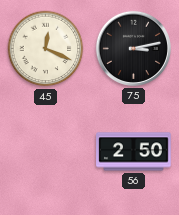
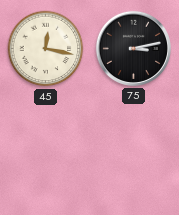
45: 12:19 -> 12:17
56: 2:50 -> none
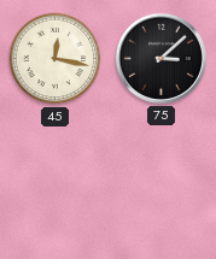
75: 3:13 -> 3:08
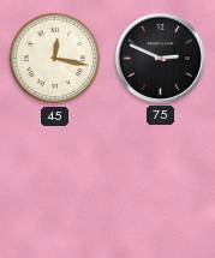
75: 3:08 -> 2:49
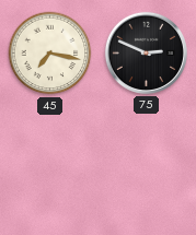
45: 12:17 -> 7:17
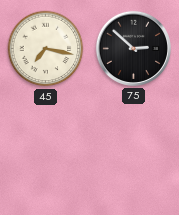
75: 2:49 -> 2:52
